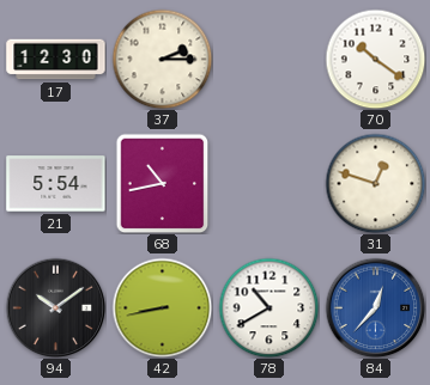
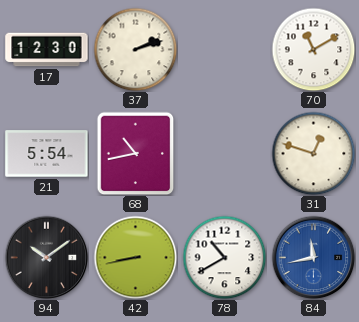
37: 2:15 -> 2:12
70: 10:21 -> 11:10
84: 12:37 -> 11:43
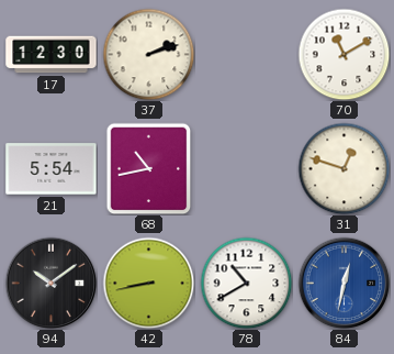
84: 11:43 -> 12:32
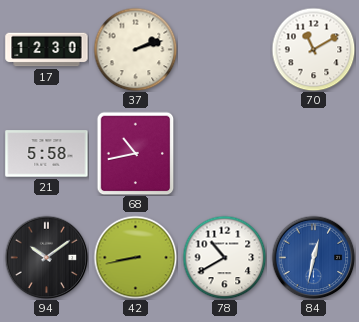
21: 5:54 -> 5:58
31: 12:48 -> none
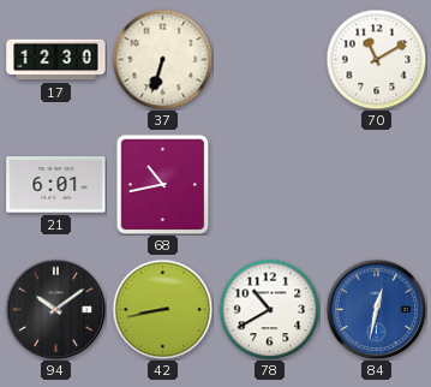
37: 2:12 -> 6:33
21: 5:58 -> 6:01
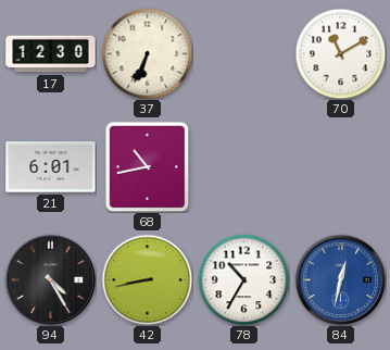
37: 6:33 -> 6:34
94: 10:09 -> 4:25
78: 10:40 -> 10:35
